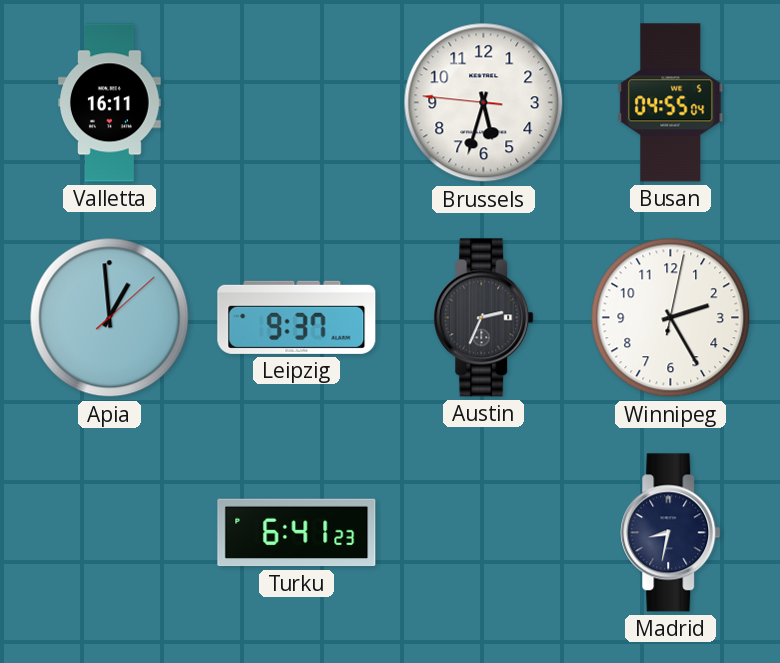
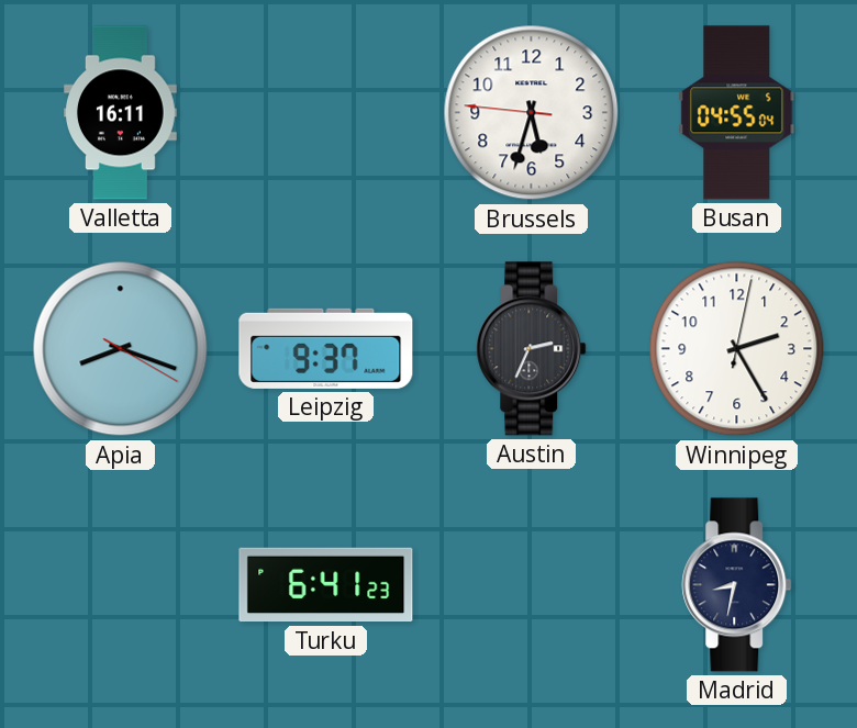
Apia: 12:59 -> 8:18
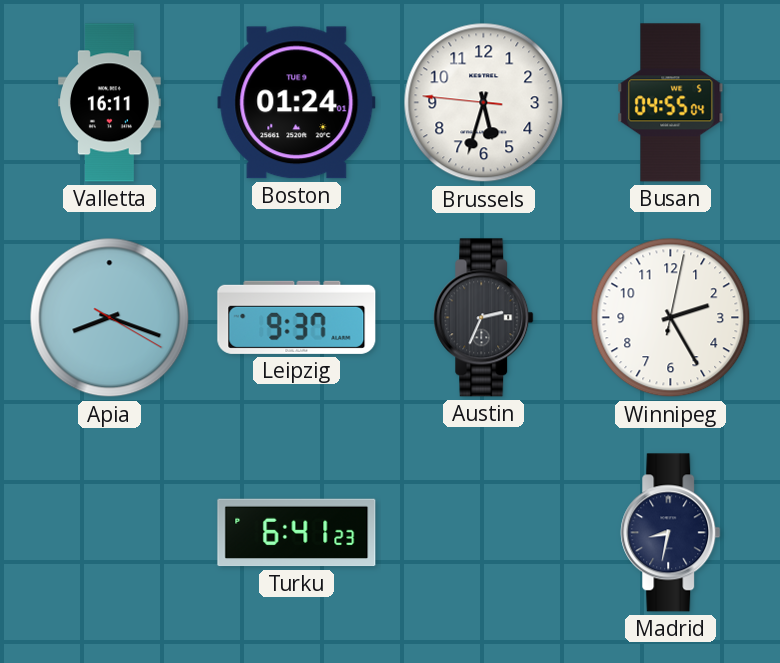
Boston: none -> 01:24
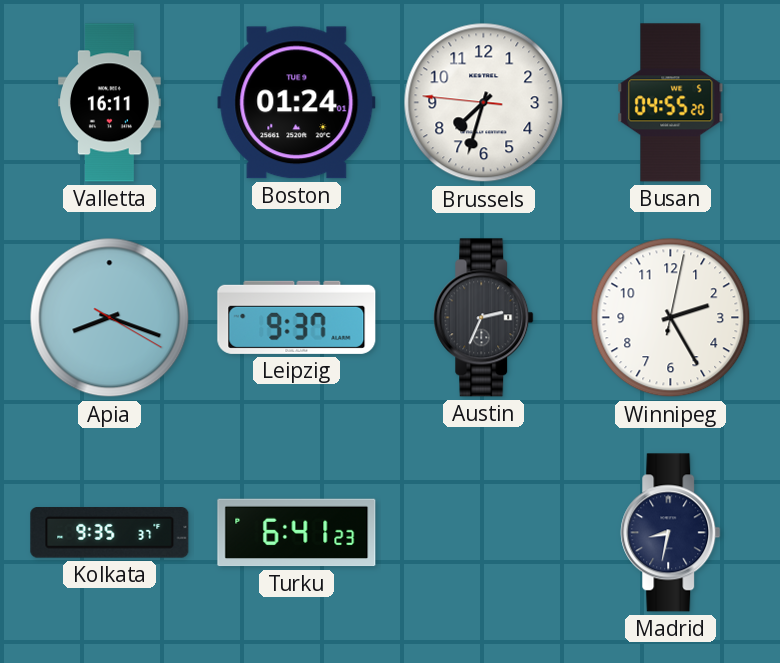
Brussels: 5:32 -> 7:32
Busan: 04:55:04 -> 04:55:20
Kolkata: none -> 9:35
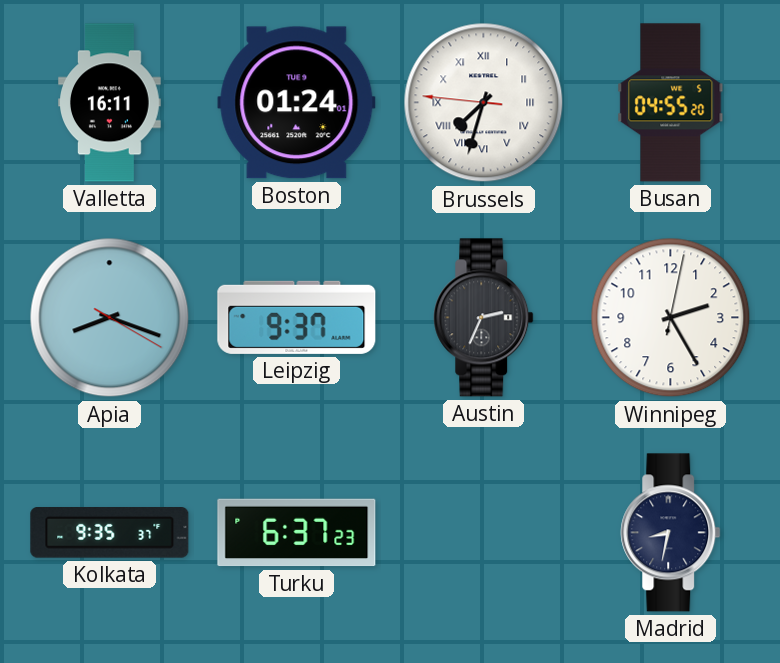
Brussels numerals: Arabic -> Roman
Turku: 6:41 -> 6:37
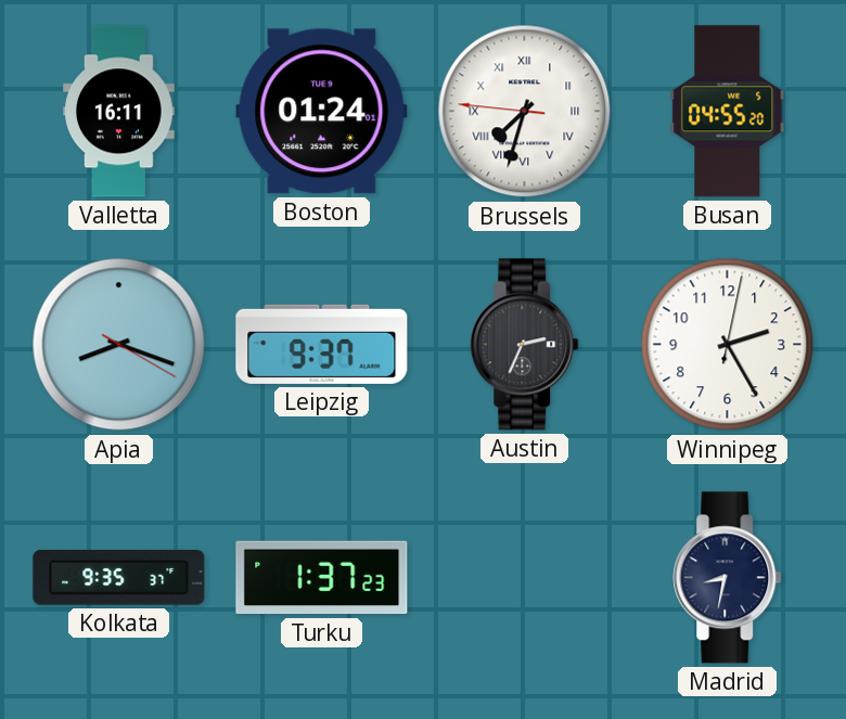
Turku: 6:37 -> 1:37
